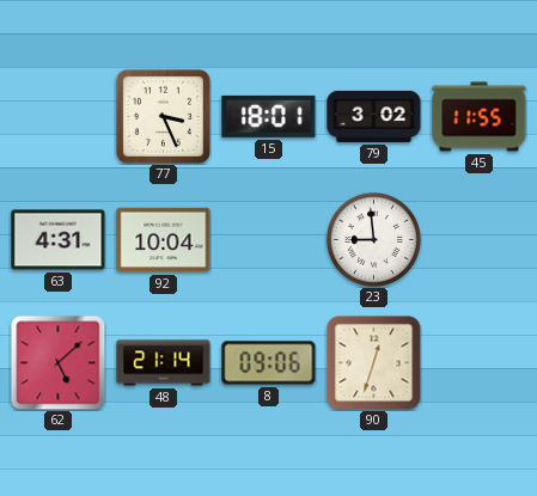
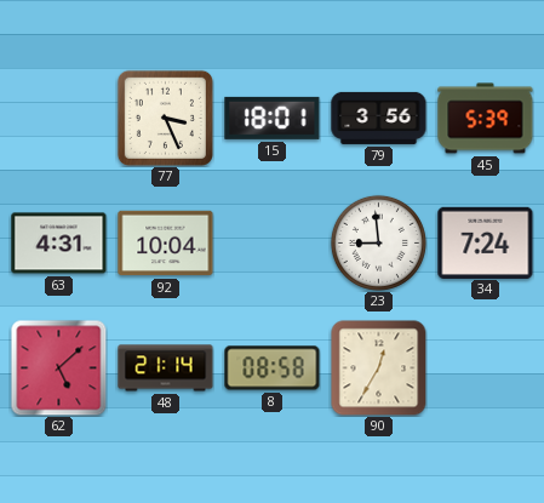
79: 3:02 -> 3:56
45: 11:55 -> 5:39
34: none -> 7:24
8: 09:06 -> 08:58
90: 12:33 -> 12:35
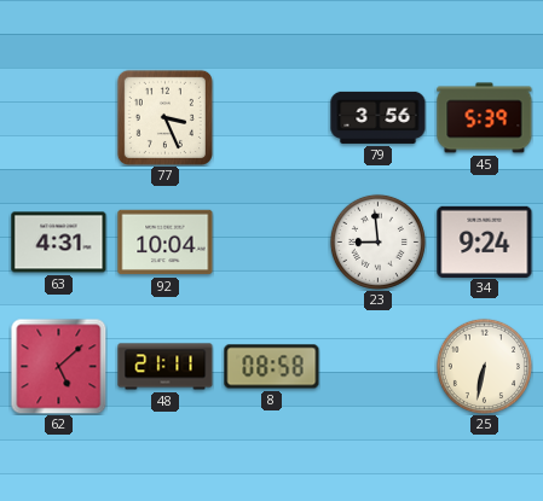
15: 18:01 -> none
34: 7:24 -> 9:24
48: 21:14 -> 21:11
90: 12:35 -> none
25: none -> 6:32
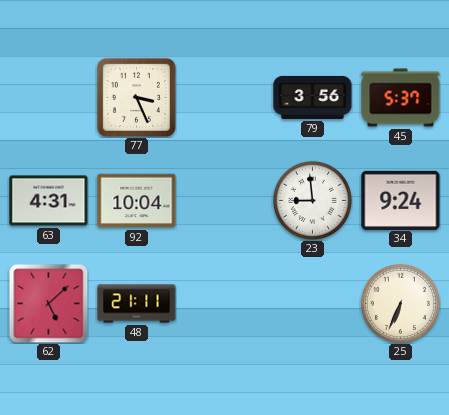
45: 5:39 -> 5:37
8: 08:58 -> none
25: 6:32 -> 6:34
